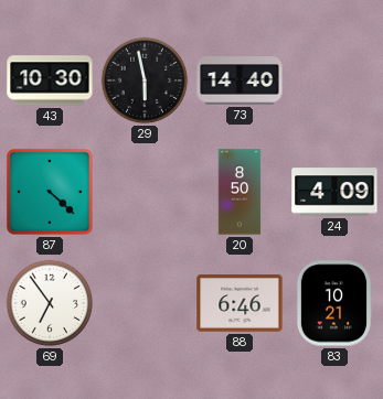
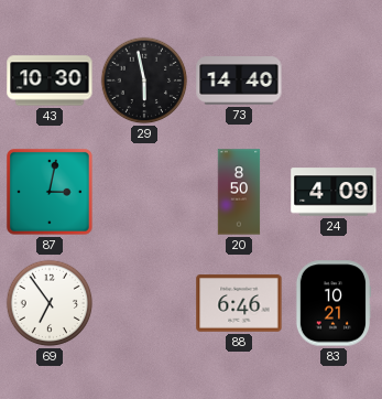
87: 4:22 -> 3:02
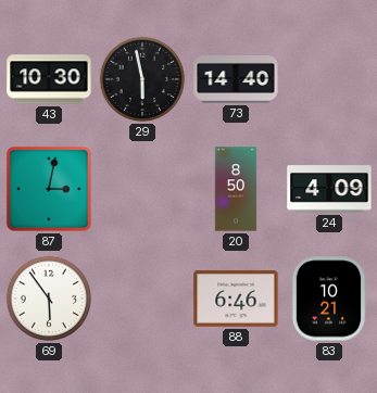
69: 6:54 -> 5:54
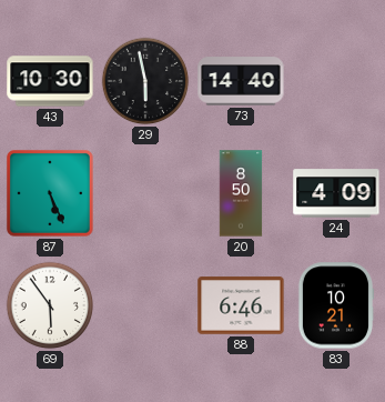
87: 3:02 -> 5:26
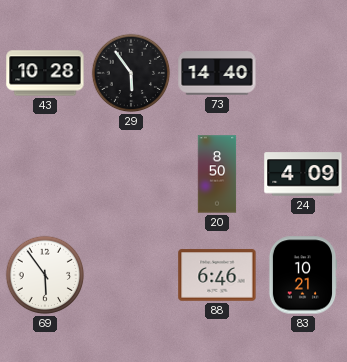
43: 10:30 -> 10:28
29: 5:58 -> 5:54
87: 5:26 -> none
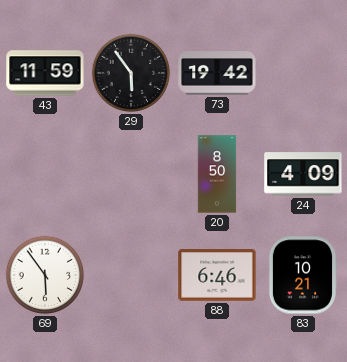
43: 10:28 -> 11:59
73: 14:40 -> 19:42
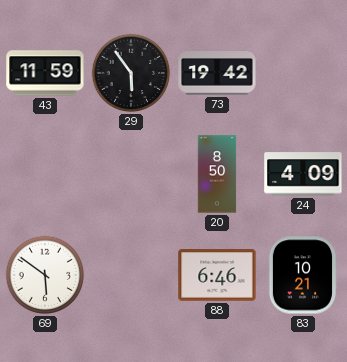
69: 5:54 -> 5:51
